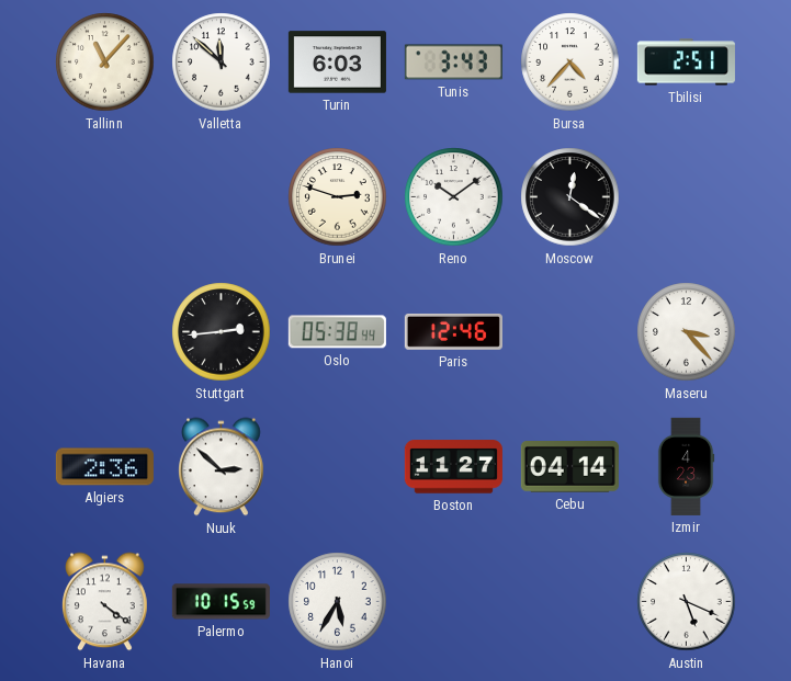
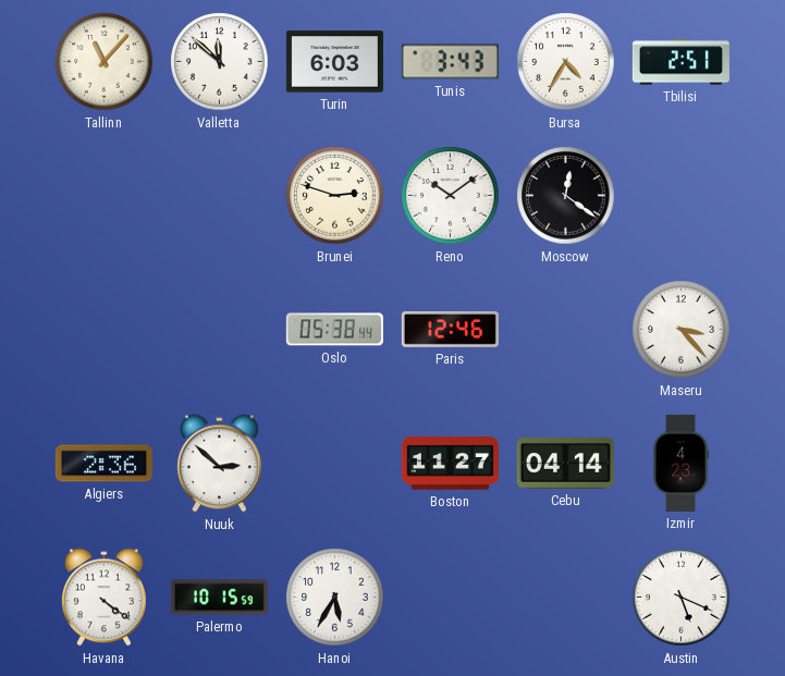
Bursa: 4:37 -> 4:35
Stuttgart: 2:44 -> none
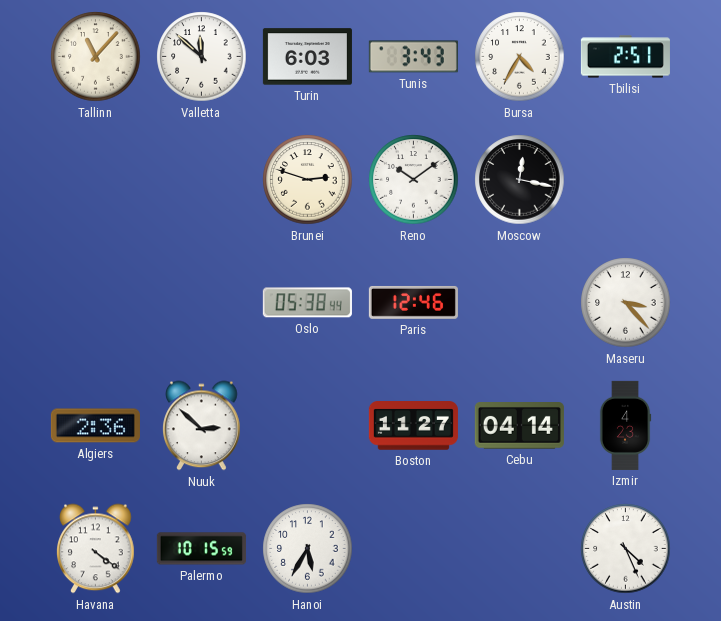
Moscow: 12:21 -> 12:17
Austin: 5:19 -> 4:26
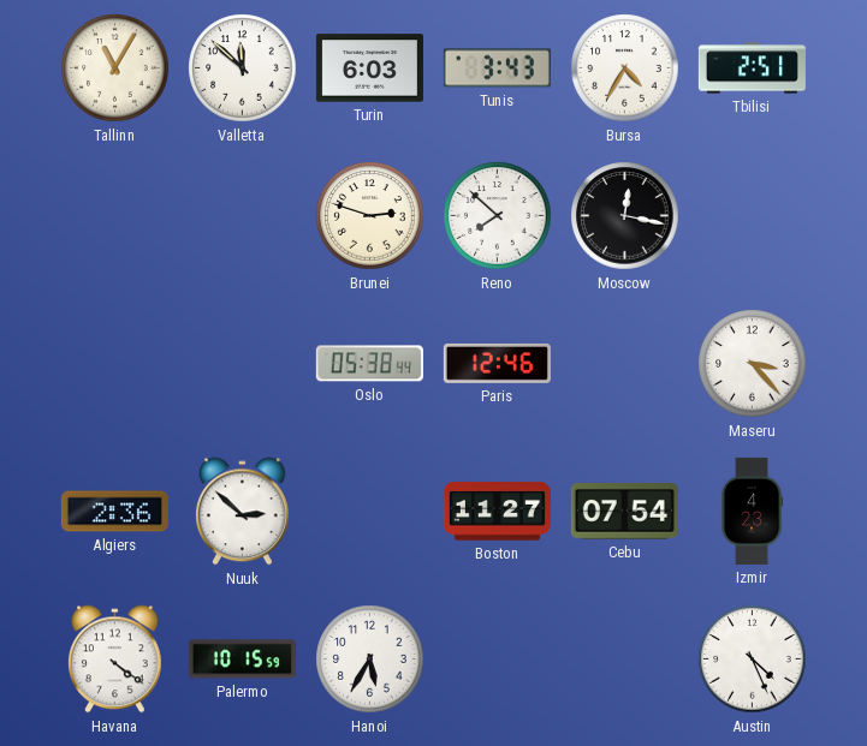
Tallinn: 11:07 -> 11:05
Reno: 10:09 -> 7:52
Cebu: 04:14 -> 07:54
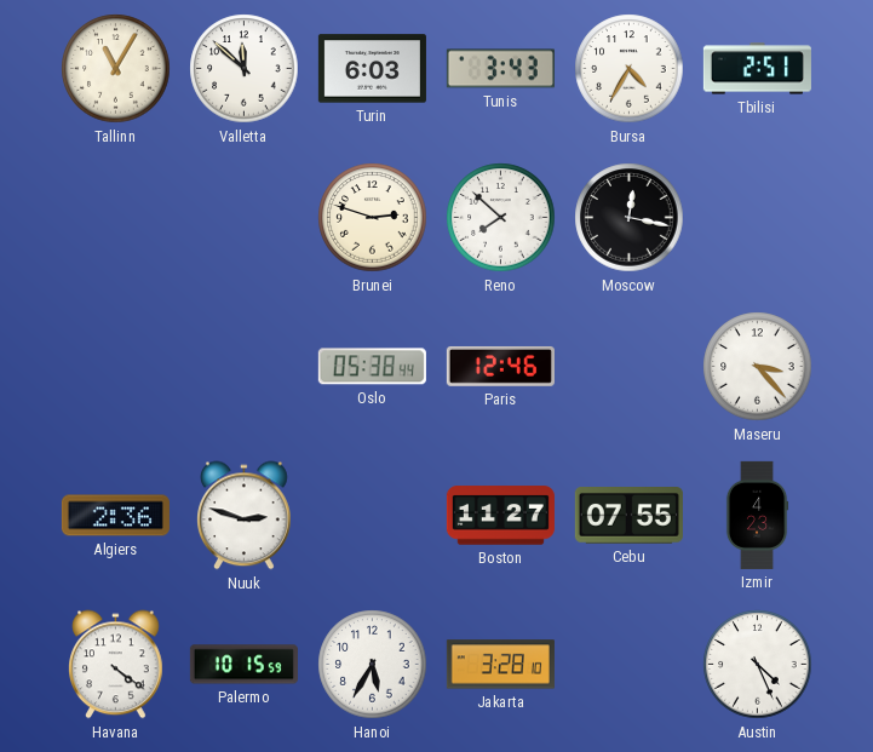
Nuuk: 2:52 -> 2:48
Cebu: 07:54 -> 07:55
Jakarta: none -> 3:28
